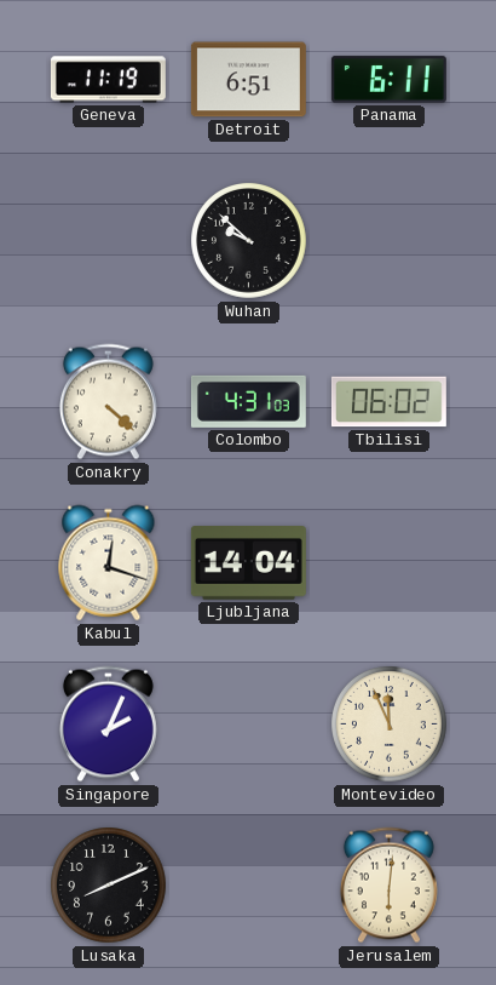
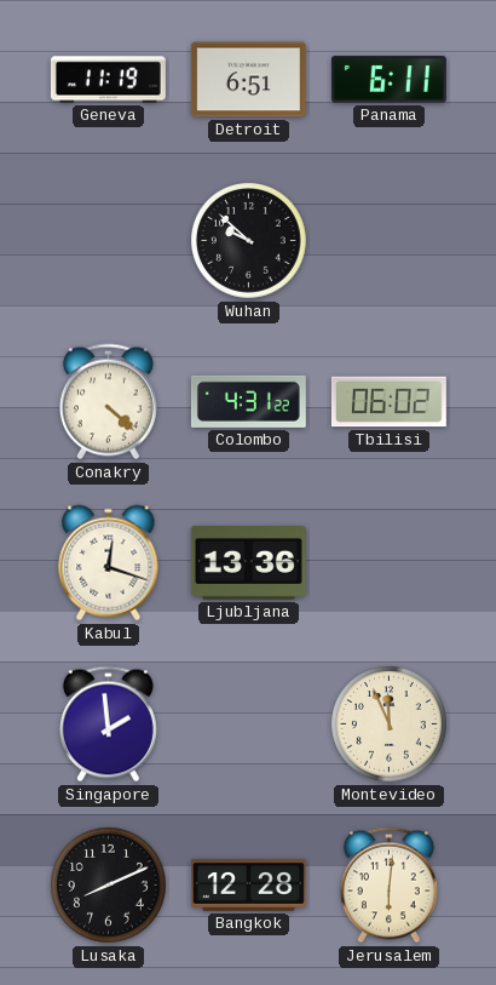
Colombo: 4:31:03 -> 4:31:22
Ljubljana: 14:04 -> 13:36
Singapore: 2:04 -> 1:59
Bangkok: none -> 12:28
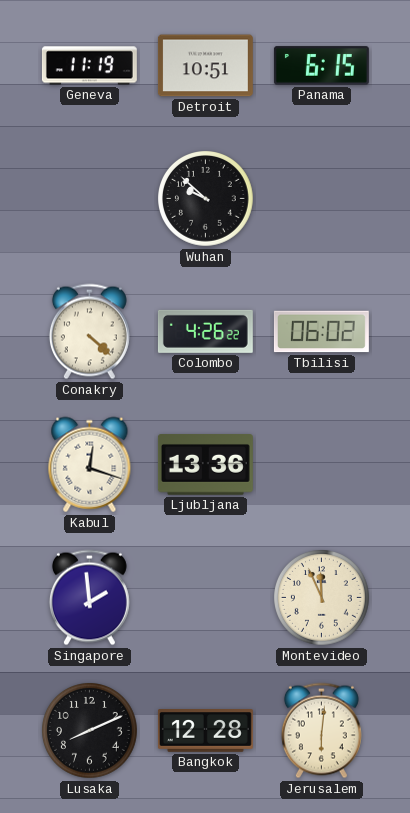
Detroit: 6:51 -> 10:51
Panama: 6:11 -> 6:15
Colombo: 4:31 -> 4:26
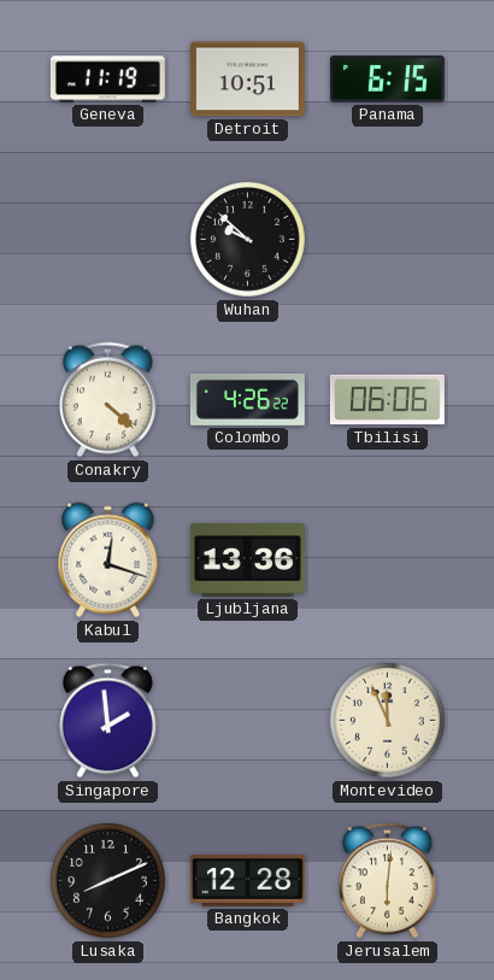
Tbilisi: 06:02 -> 06:06
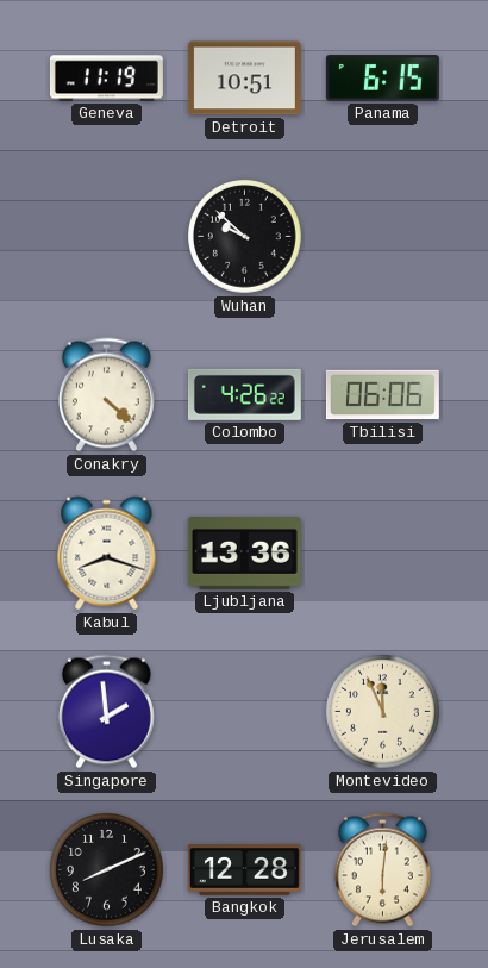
Kabul: 12:18 -> 8:18
